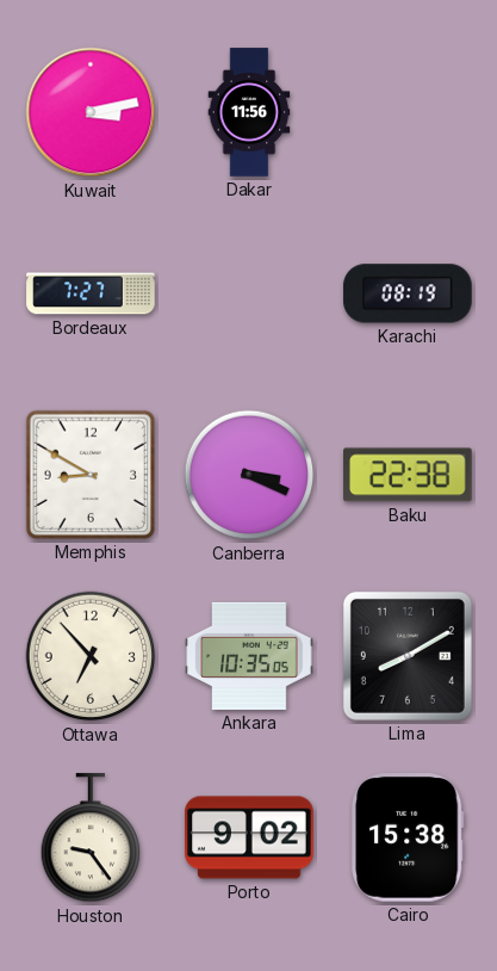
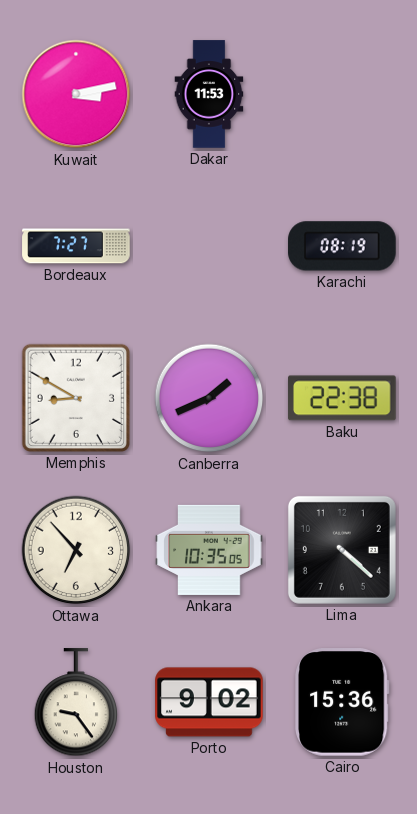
Dakar: 11:56 -> 11:53
Canberra: 3:19 -> 1:41
Lima: 8:10 -> 4:22
Cairo: 15:38 -> 15:36
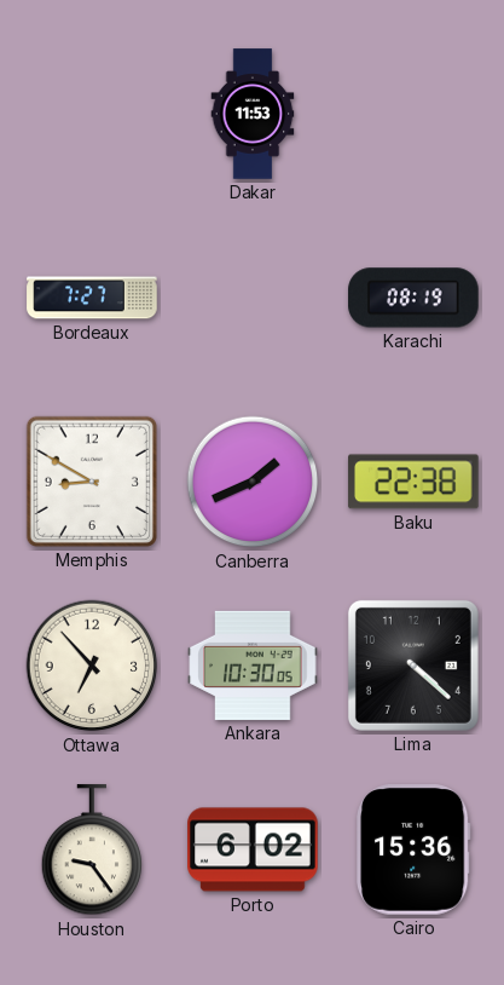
Kuwait: 3:13 -> none
Ankara: 10:35 -> 10:30
Porto: 9:02 -> 6:02
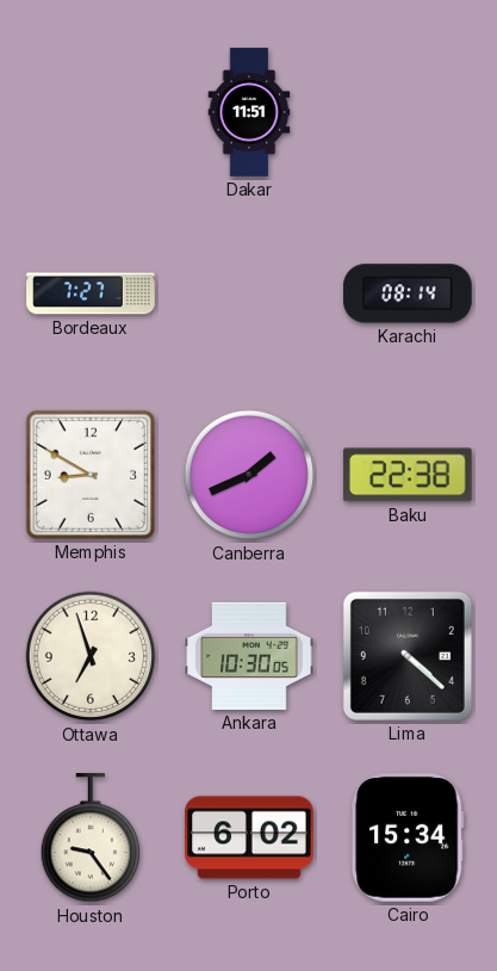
Dakar: 11:53 -> 11:51
Karachi: 08:19 -> 08:14
Ottawa: 6:53 -> 6:57
Cairo: 15:36 -> 15:34
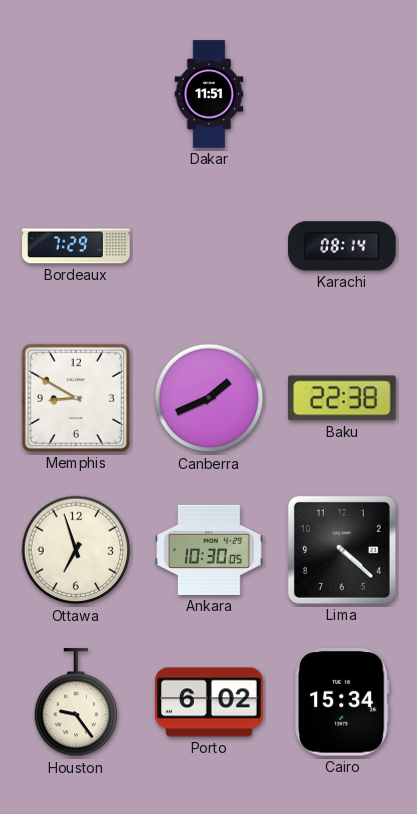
Bordeaux: 7:27 -> 7:29
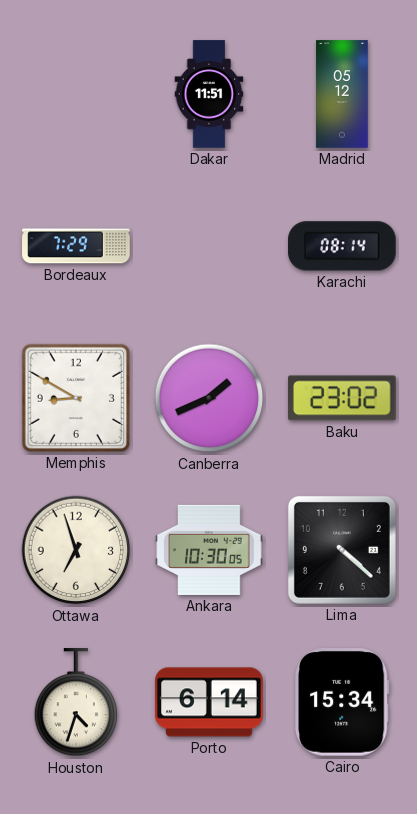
Madrid: none -> 05:12
Baku: 22:38 -> 23:02
Houston: 9:24 -> 4:33
Porto: 6:02 -> 6:14
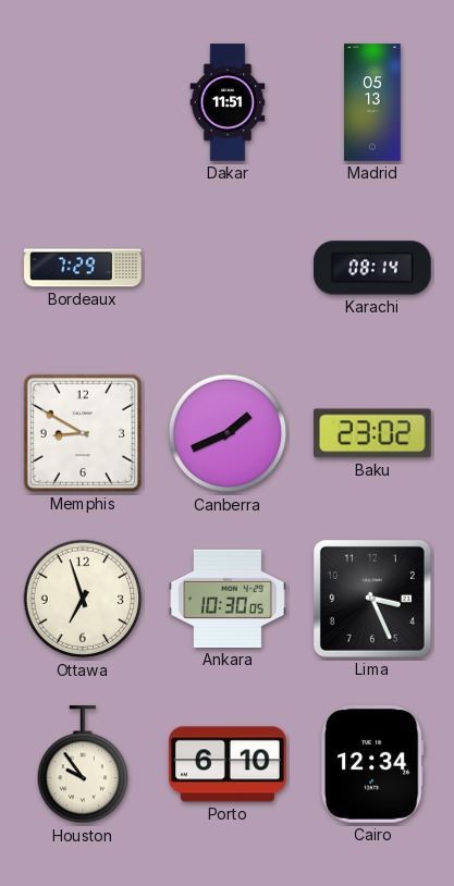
Madrid: 05:12 -> 05:13
Lima: 4:22 -> 3:26
Houston: 4:33 -> 9:54
Porto: 6:14 -> 6:10
Cairo: 15:34 -> 12:34
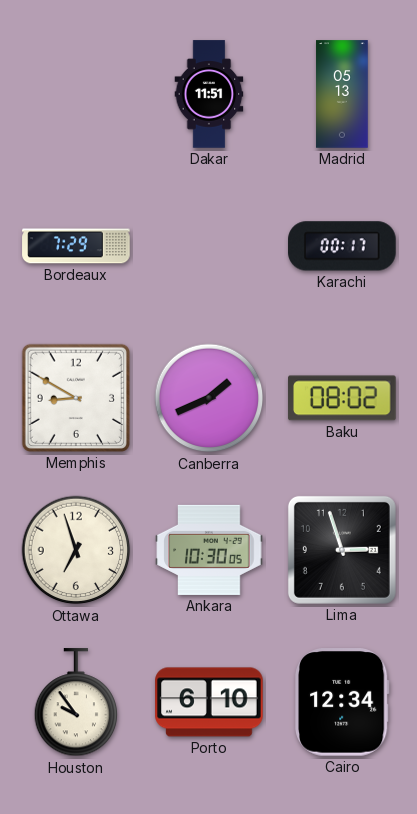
Karachi: 08:14 -> 00:17
Baku: 23:02 -> 08:02
Lima: 3:26 -> 2:57
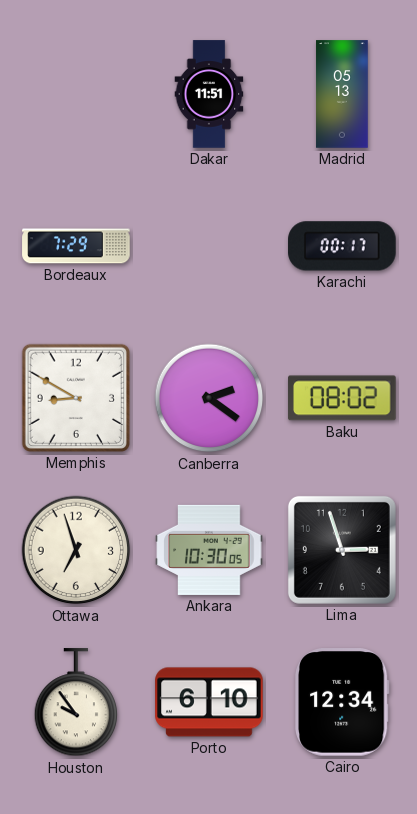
Canberra: 1:41 -> 2:21
